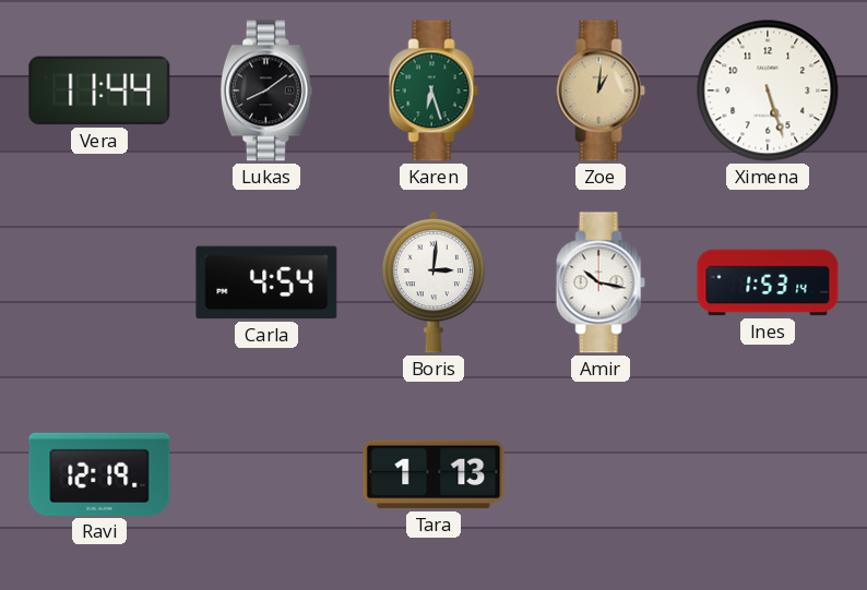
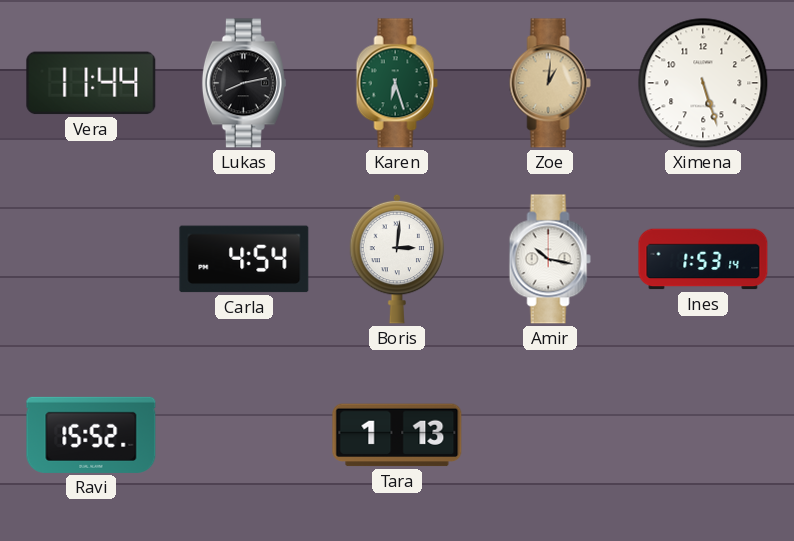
Lukas: 8:09 -> 8:13
Ravi: 12:19 -> 15:52
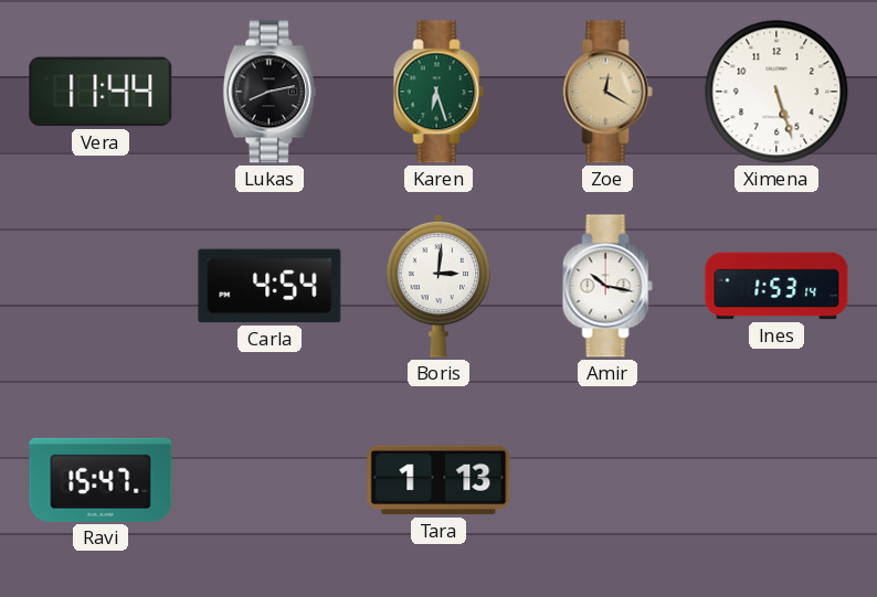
Zoe: 1:01 -> 12:20
Ravi: 15:52 -> 15:47
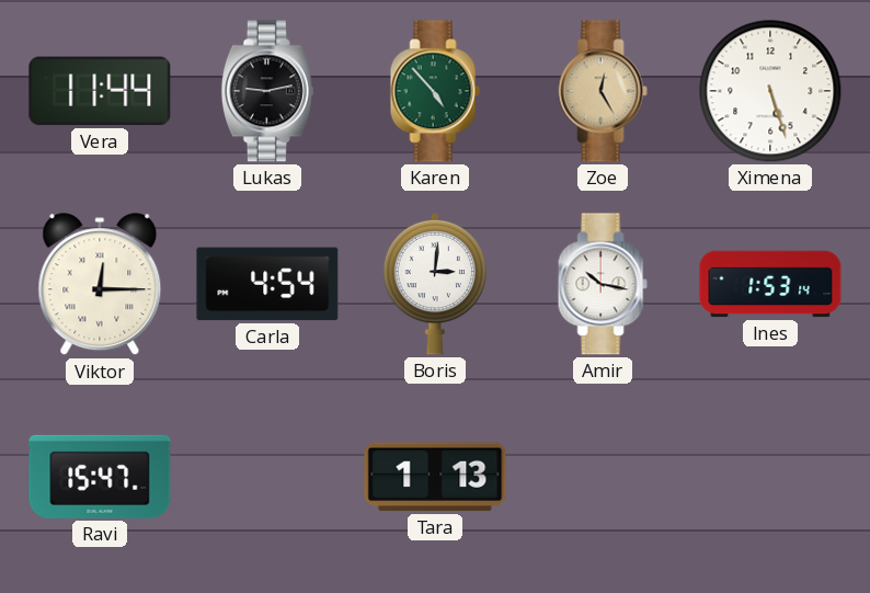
Lukas: 8:13 -> 9:13
Karen: 6:27 -> 4:53
Zoe: 12:20 -> 12:25
Viktor: none -> 12:15
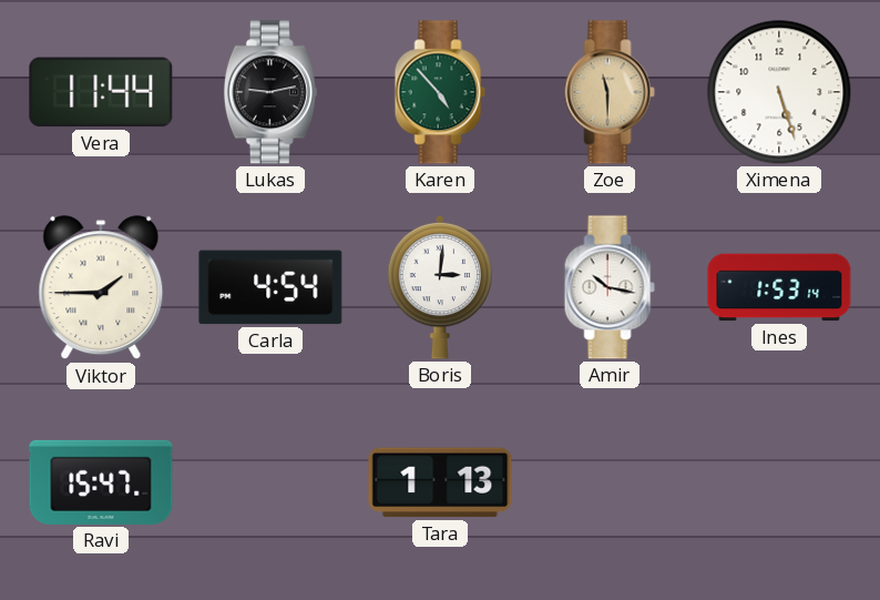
Zoe: 12:25 -> 11:30
Viktor: 12:15 -> 1:45
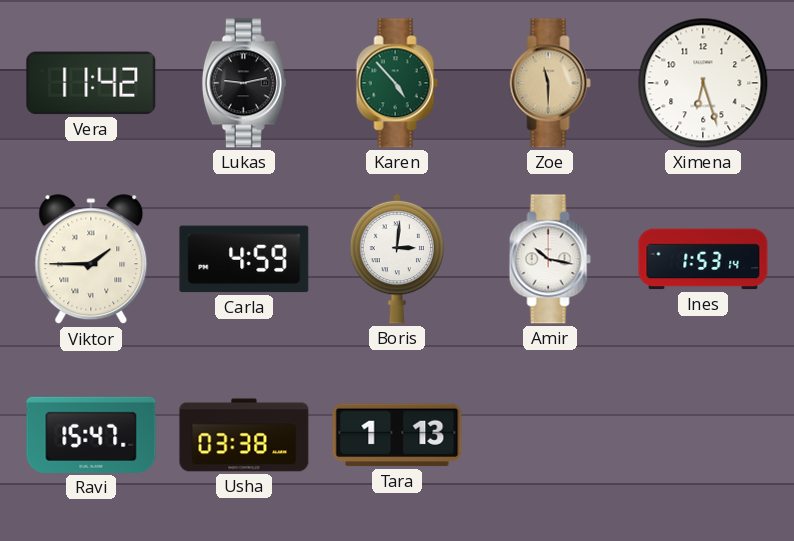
Vera: 11:44 -> 11:42
Ximena: 5:27 -> 6:27
Carla: 4:54 -> 4:59
Usha: none -> 03:38
